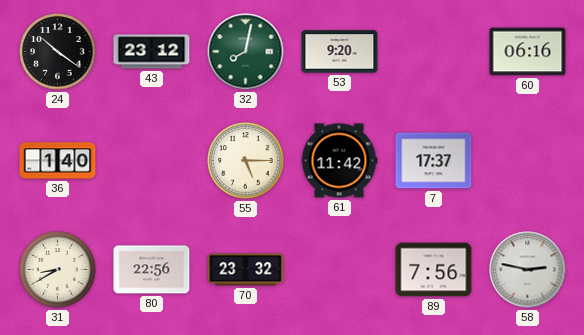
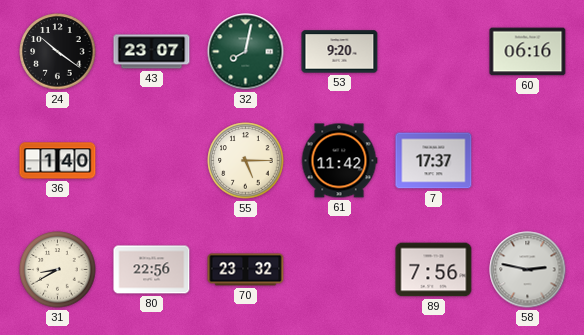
43: 23:12 -> 23:07
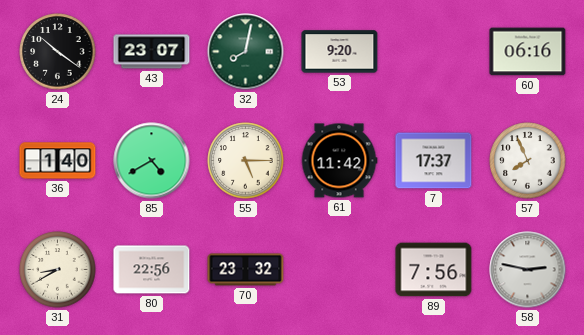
85: none -> 4:40
57: none -> 7:56
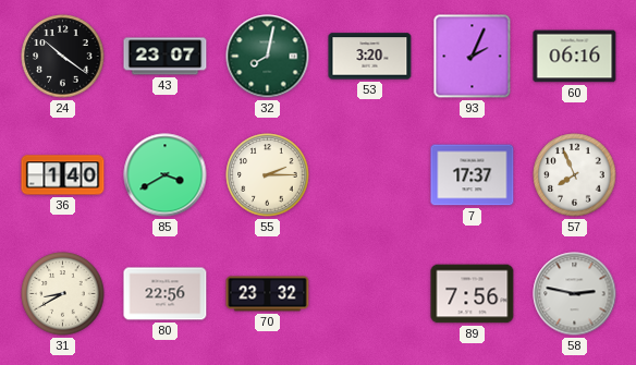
53: 9:20 -> 3:20
93: none -> 2:04
85: 4:40 -> 3:40
55: 5:15 -> 2:15
61: 11:42 -> none
